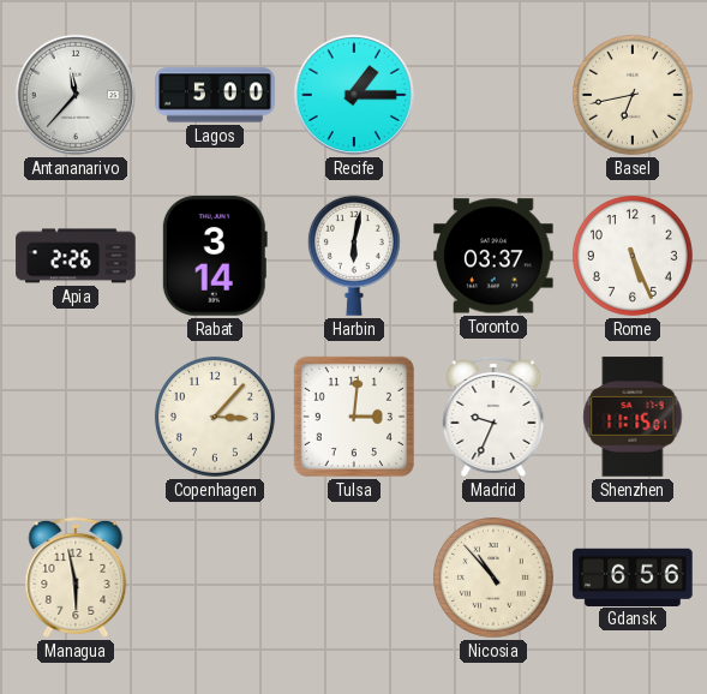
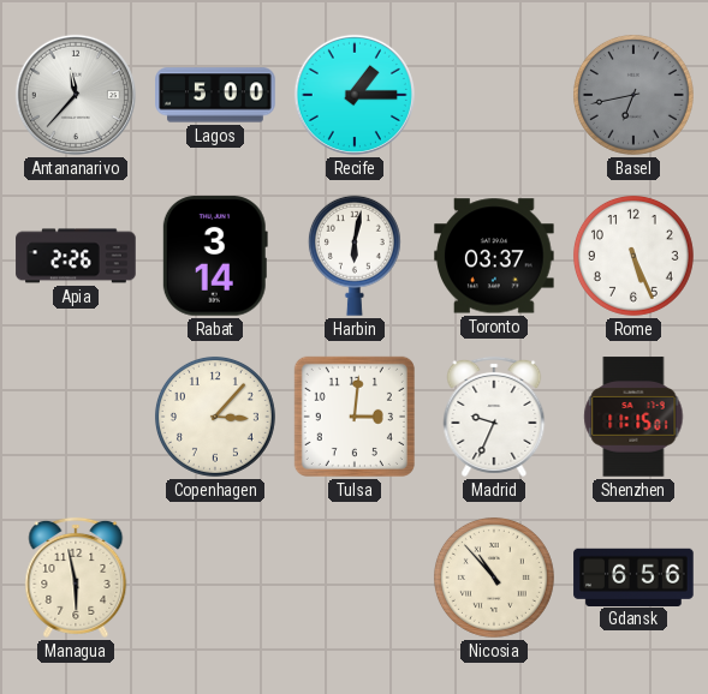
Basel dial: cream -> grey
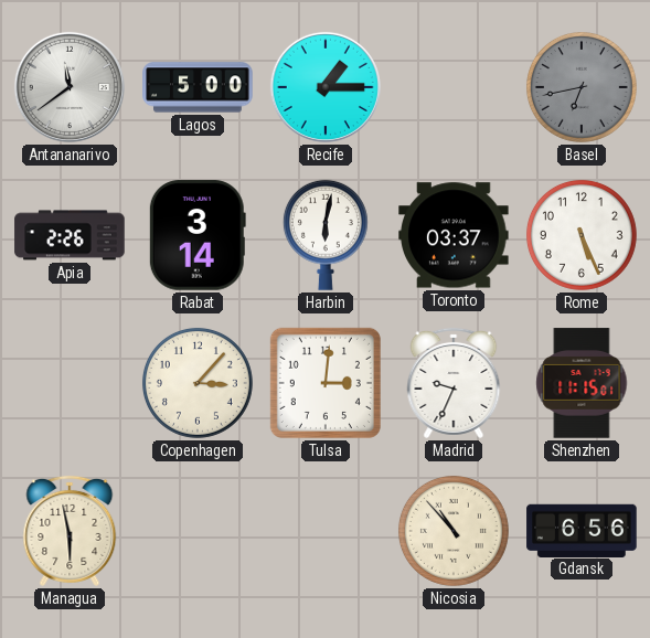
Antananarivo: 11:37 -> 11:39
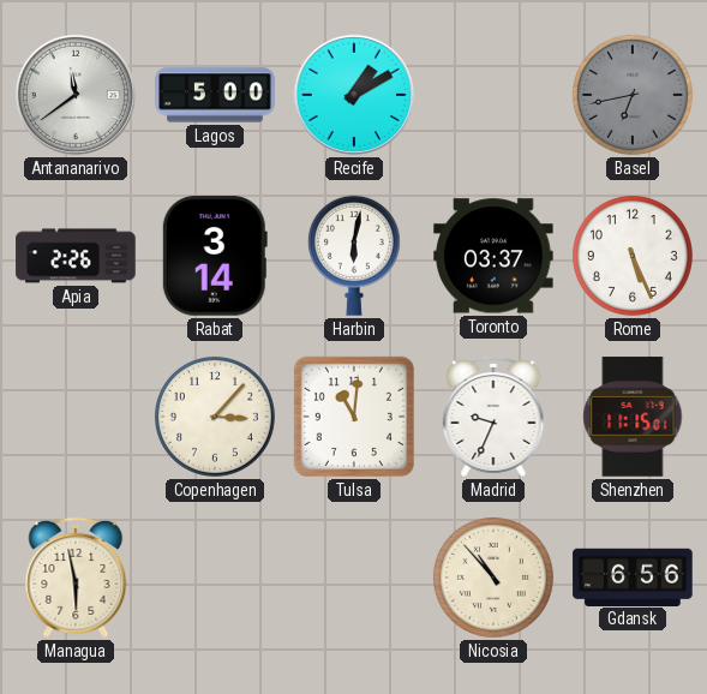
Recife: 1:15 -> 1:10
Tulsa: 3:01 -> 11:01
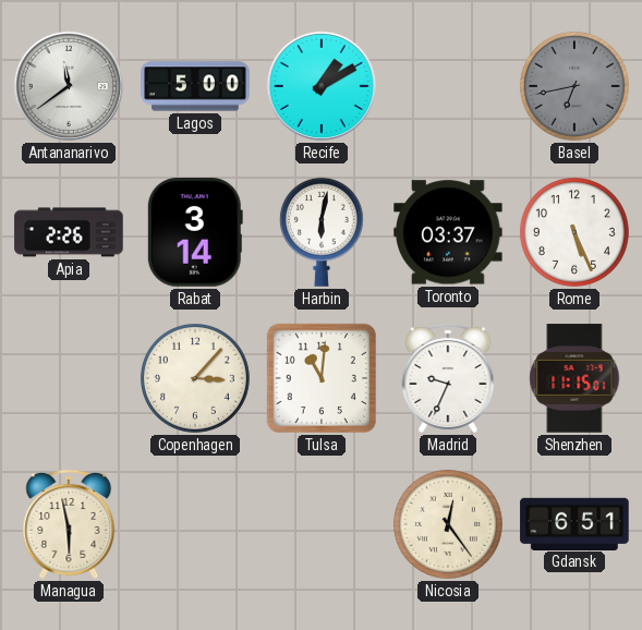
Nicosia: 10:53 -> 12:24
Gdansk: 6:56 -> 6:51
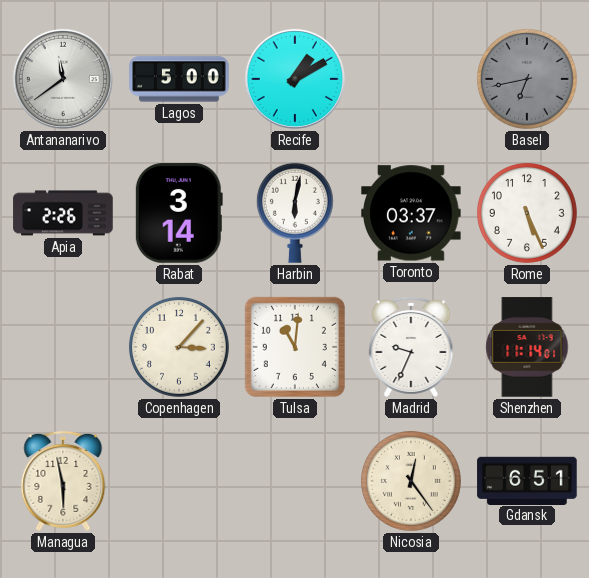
Shenzhen: 11:15 -> 11:14
